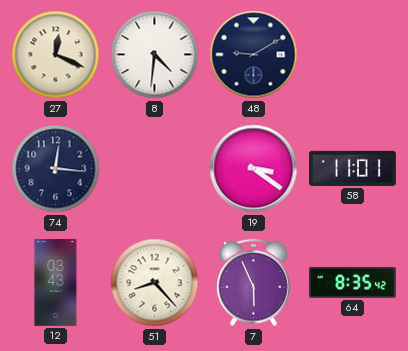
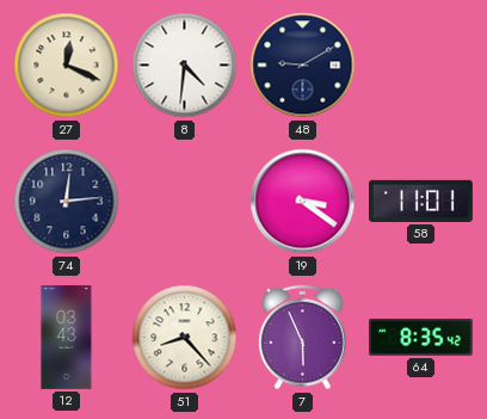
74: 12:16 -> 12:14
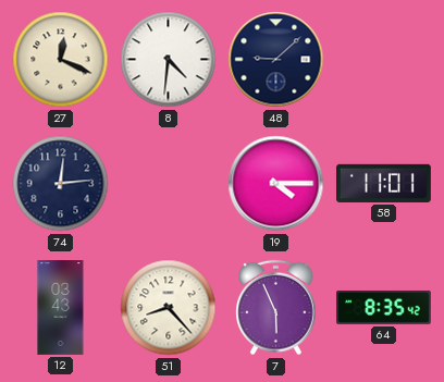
48: 9:10 -> 9:08
19: 3:21 -> 4:15
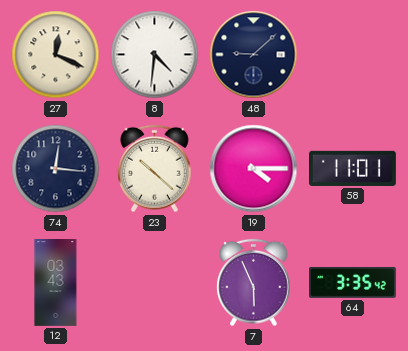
74: 12:14 -> 12:16
23: none -> 10:22
51: 8:23 -> none
64: 8:35 -> 3:35
